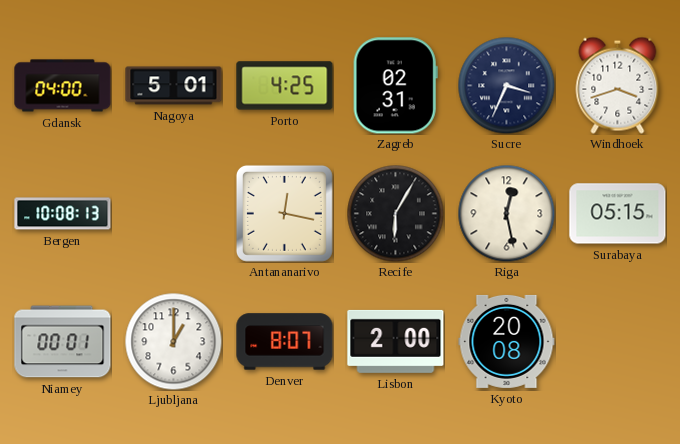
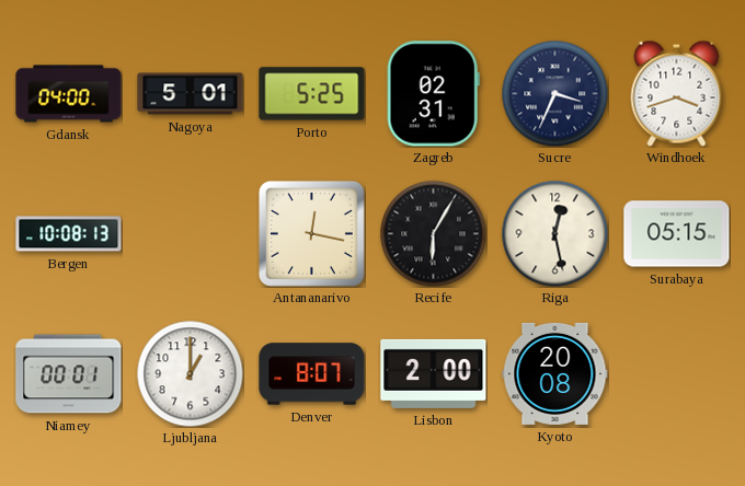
Porto: 4:25 -> 5:25
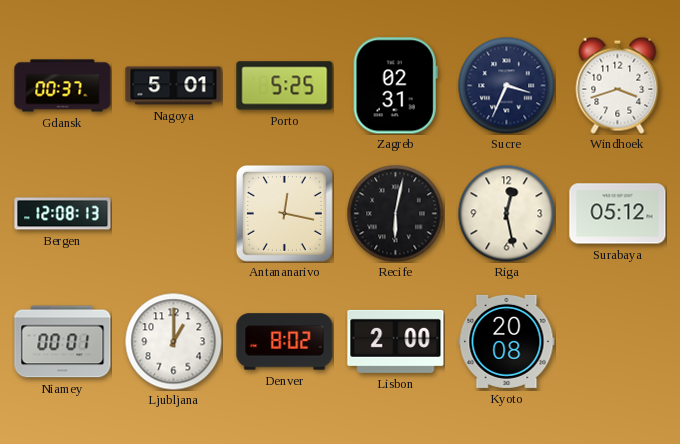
Gdansk: 04:00 -> 00:37
Bergen: 10:08 -> 12:08
Recife: 6:05 -> 6:02
Surabaya: 05:15 -> 05:12
Denver: 8:07 -> 8:02
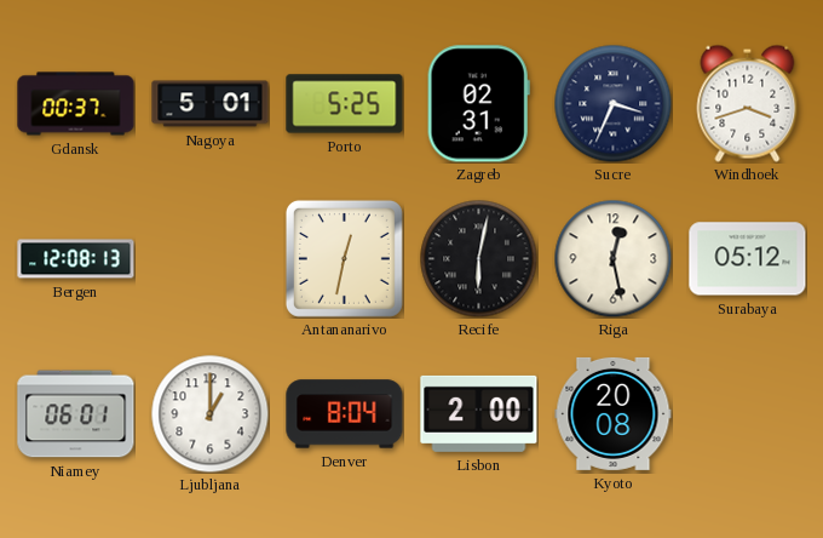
Antananarivo: 12:17 -> 12:32
Niamey: 00:01 -> 06:01
Denver: 8:02 -> 8:04
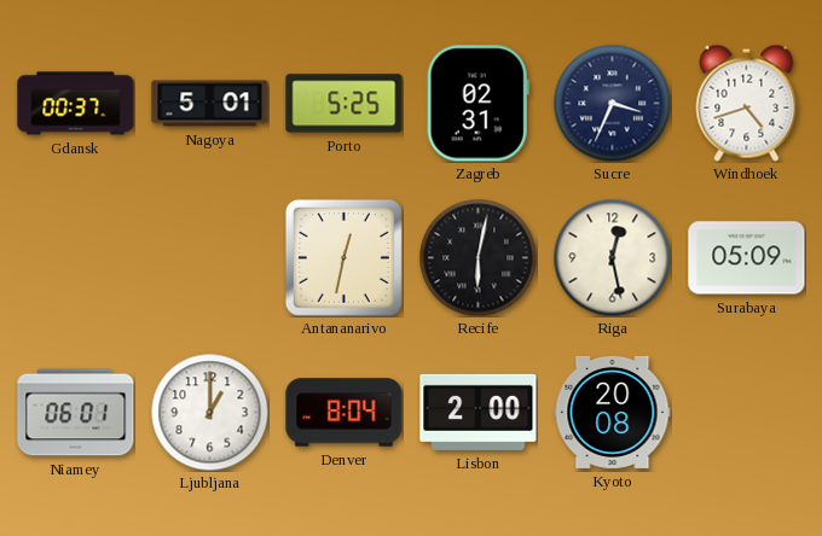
Windhoek: 3:42 -> 4:42
Bergen: 12:08 -> none
Surabaya: 05:12 -> 05:09
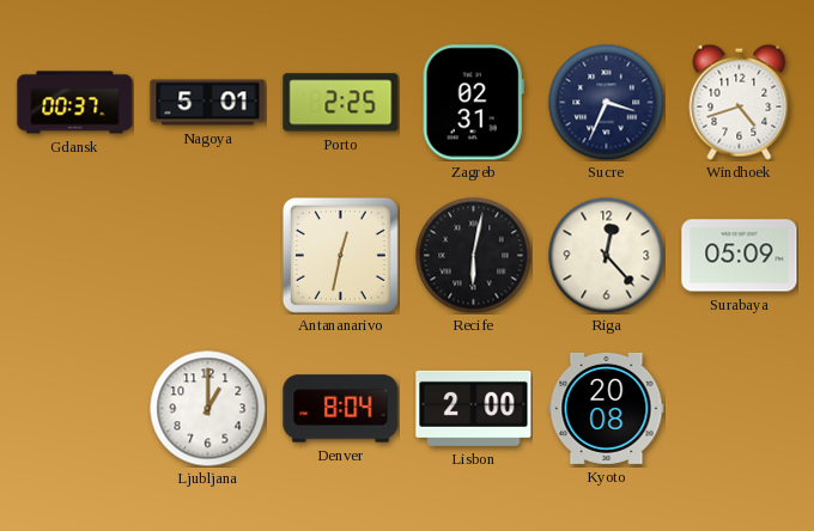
Porto: 5:25 -> 2:25
Riga: 12:28 -> 12:23
Niamey: 06:01 -> none
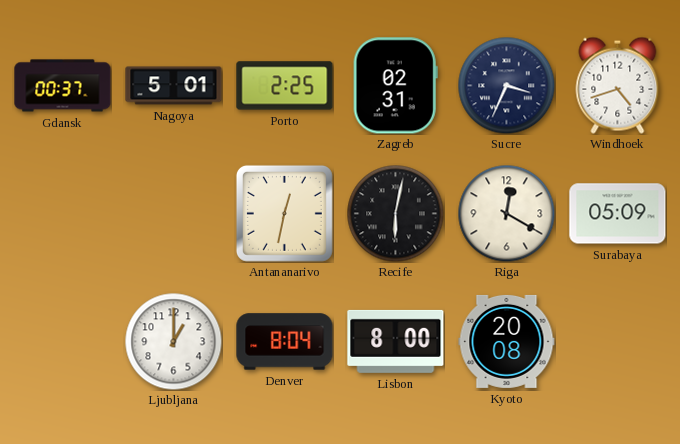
Riga: 12:23 -> 12:20
Lisbon: 2:00 -> 8:00
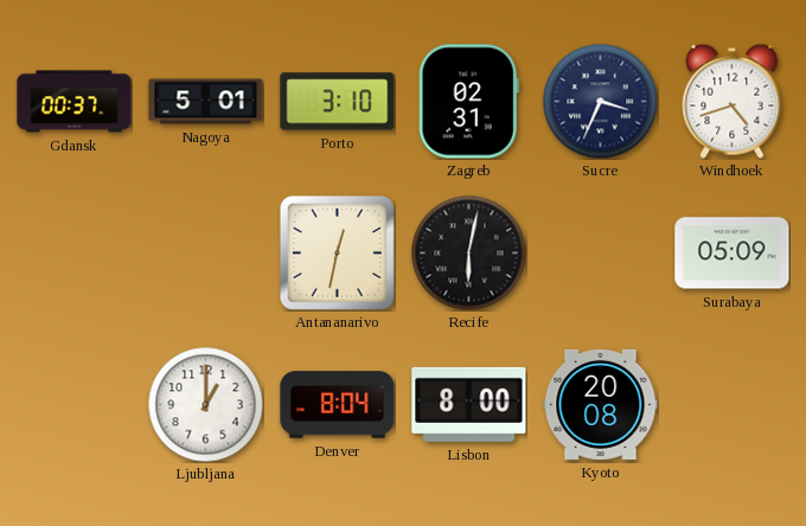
Porto: 2:25 -> 3:10
Riga: 12:20 -> none
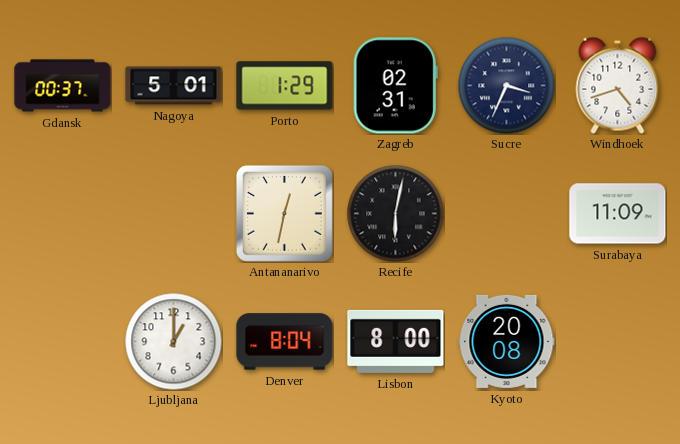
Porto: 3:10 -> 1:29
Surabaya: 05:09 -> 11:09
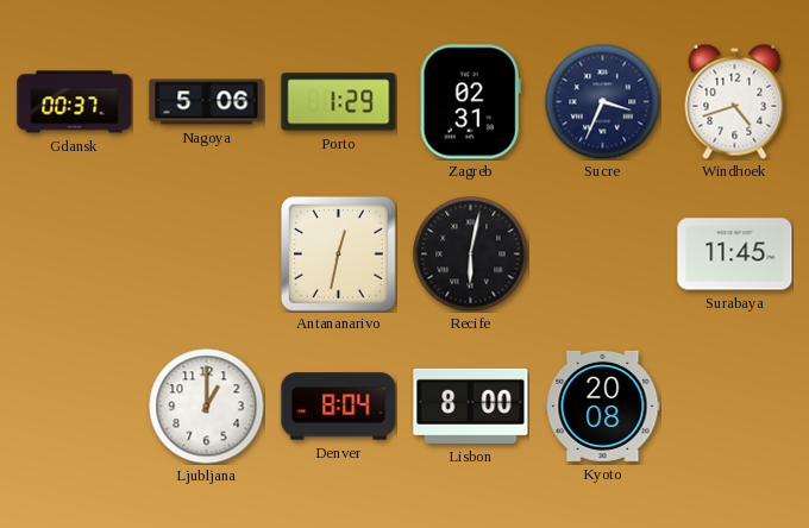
Nagoya: 5:01 -> 5:06
Surabaya: 11:09 -> 11:45
